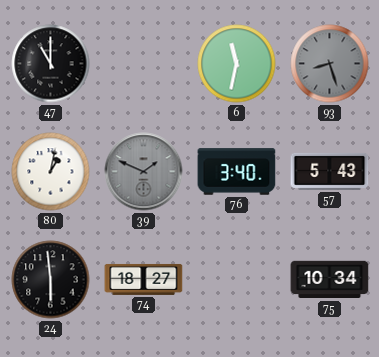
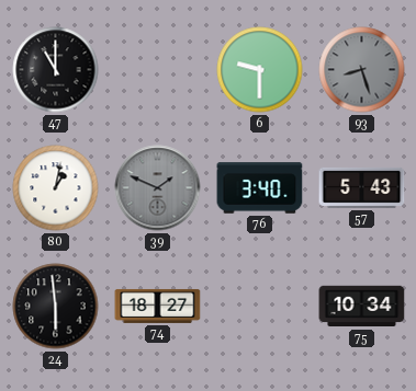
6: 11:32 -> 9:30
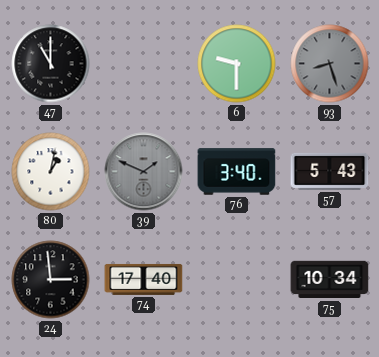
24: 5:59 -> 2:59
74: 18:27 -> 17:40
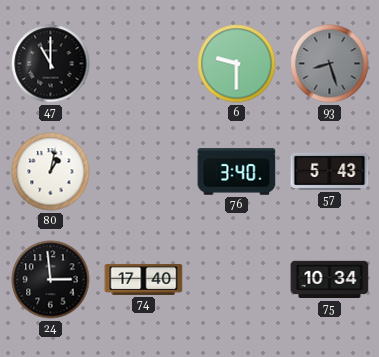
39: 1:49 -> none
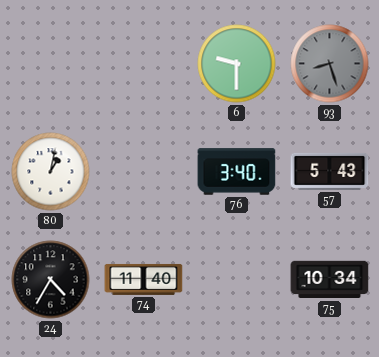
47: 11:00 -> none
24: 2:59 -> 4:35
74: 17:40 -> 11:40
